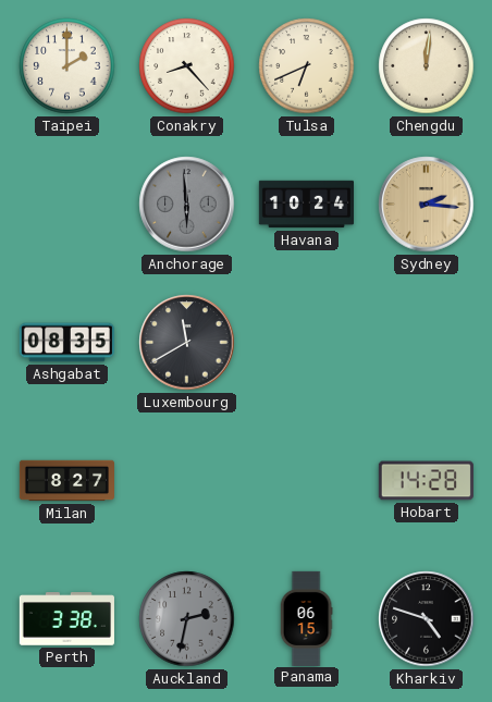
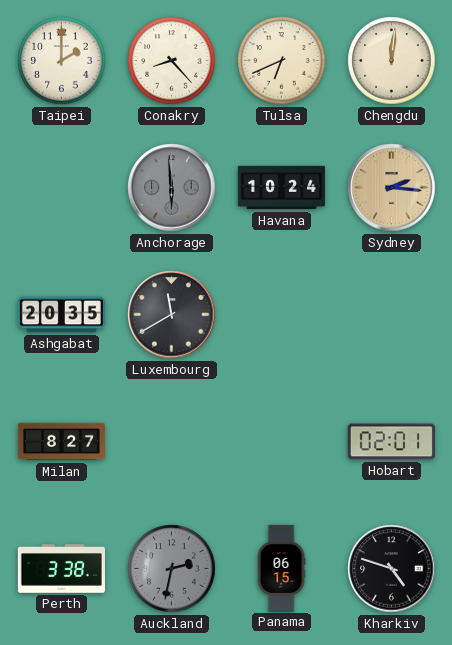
Ashgabat: 08:35 -> 20:35
Hobart: 14:28 -> 02:01
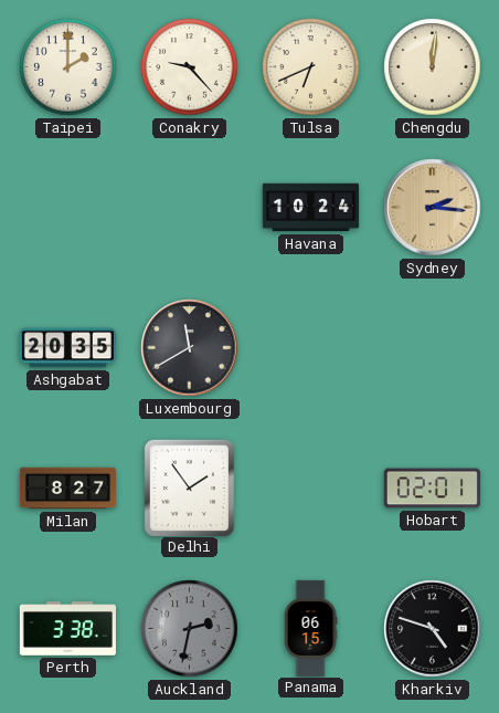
Conakry: 8:23 -> 9:23
Anchorage: 5:59 -> none
Delhi: none -> 1:54
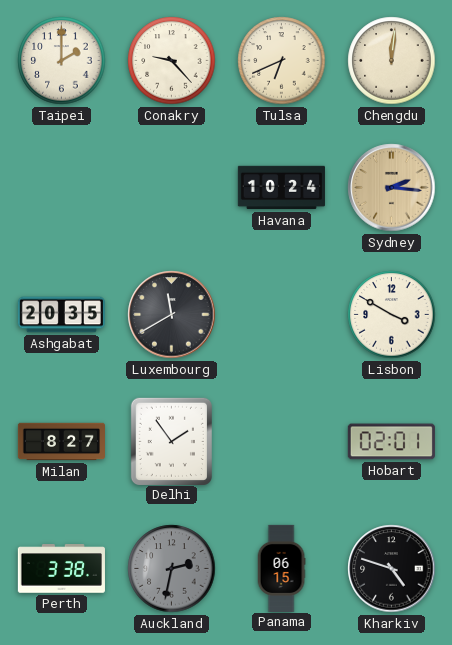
Lisbon: none -> 3:50
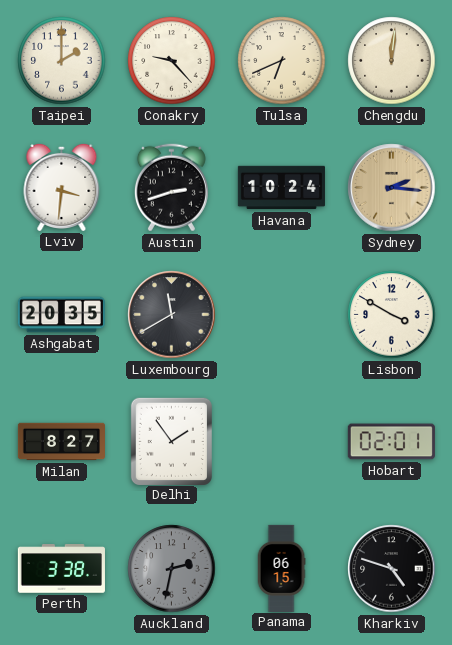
Lviv: none -> 3:31
Austin: none -> 2:42
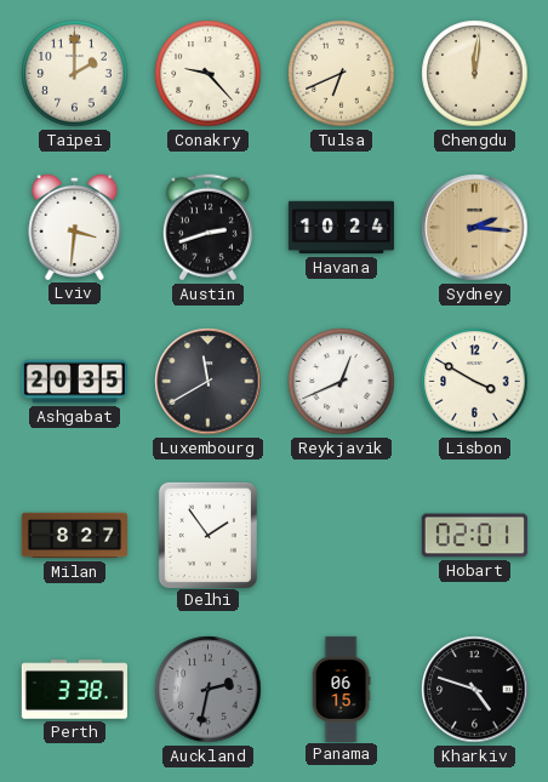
Reykjavik: none -> 12:41
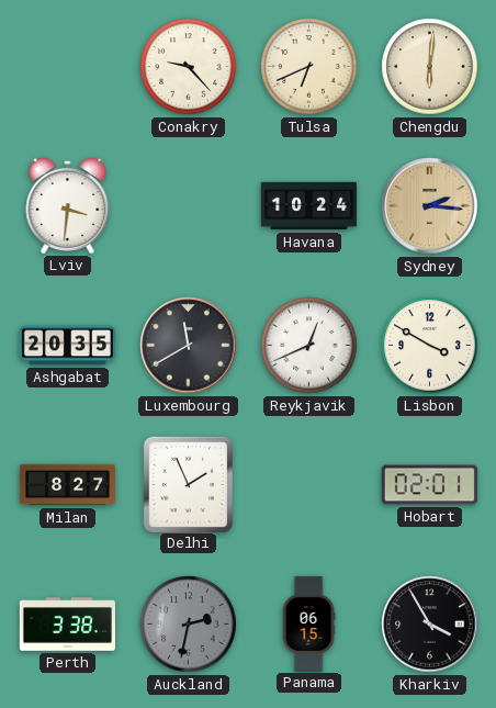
Taipei: 2:00 -> none
Chengdu: 12:01 -> 6:01
Austin: 2:42 -> none
Delhi: 1:54 -> 1:56
Kharkiv: 4:48 -> 3:55
